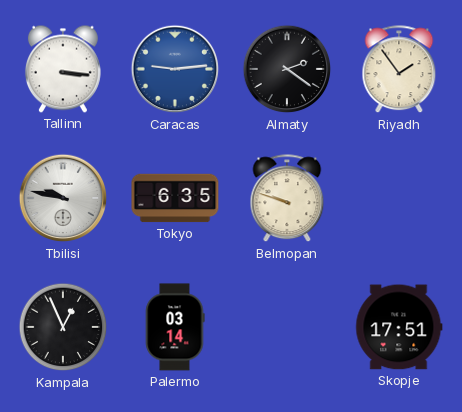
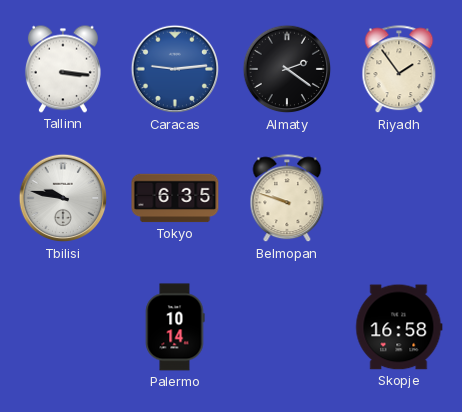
Kampala: 12:56 -> none
Palermo: 03:14 -> 10:14
Skopje: 17:51 -> 16:58
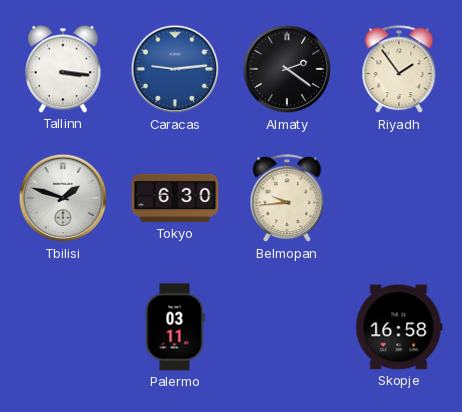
Tbilisi: 9:47 -> 1:48
Tokyo: 6:35 -> 6:30
Belmopan: 9:48 -> 9:44
Palermo: 10:14 -> 03:11
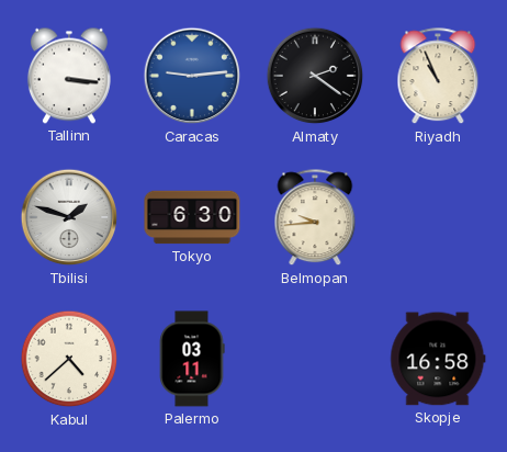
Riyadh: 1:54 -> 10:56
Kabul: none -> 4:38
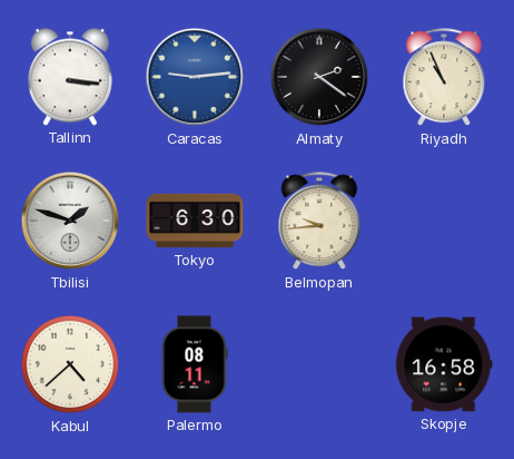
Palermo: 03:11 -> 08:11
